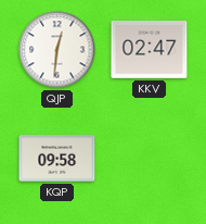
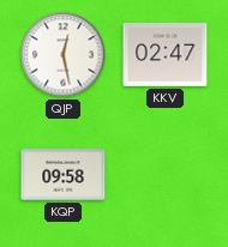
QJP: 12:31 -> 12:28
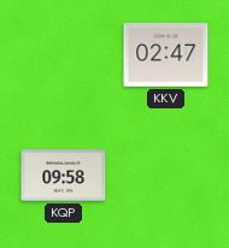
QJP: 12:28 -> none
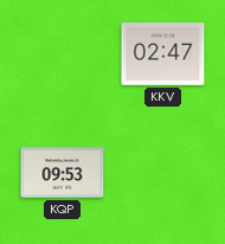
KQP: 09:58 -> 09:53
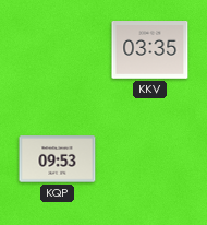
KKV: 02:47 -> 03:35
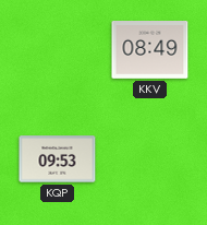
KKV: 03:35 -> 08:49
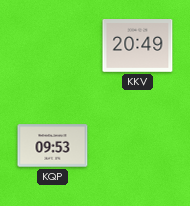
KKV: 08:49 -> 20:49
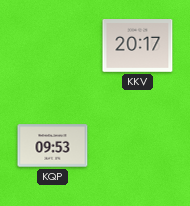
KKV: 20:49 -> 20:17
